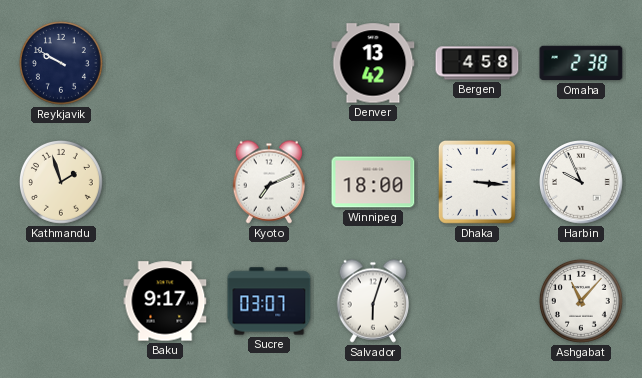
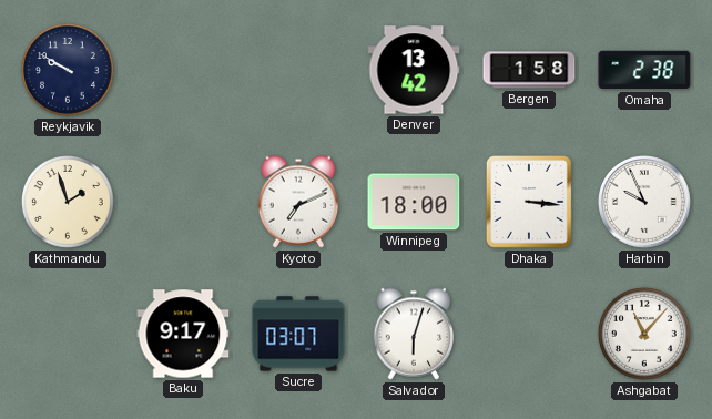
Bergen: 4:58 -> 1:58
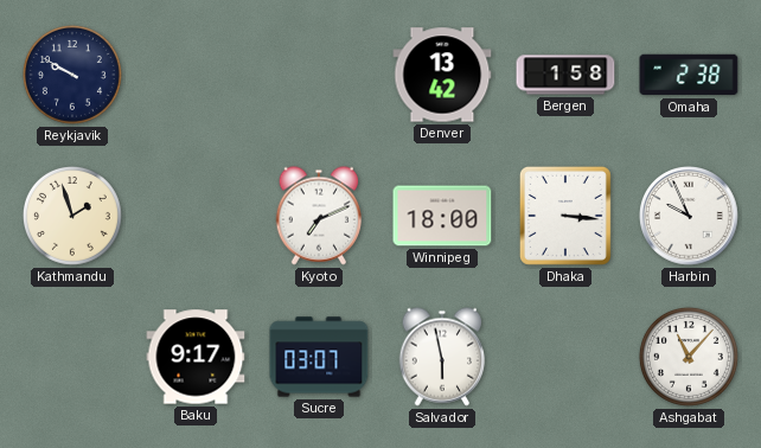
Salvador: 6:03 -> 5:58
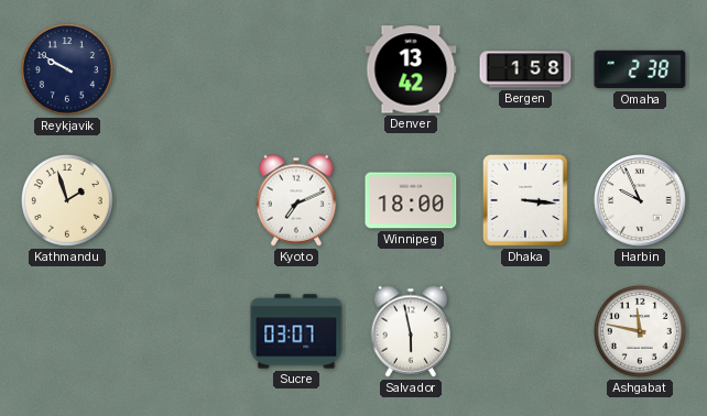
Baku: 9:17 -> none
Ashgabat: 11:07 -> 11:47
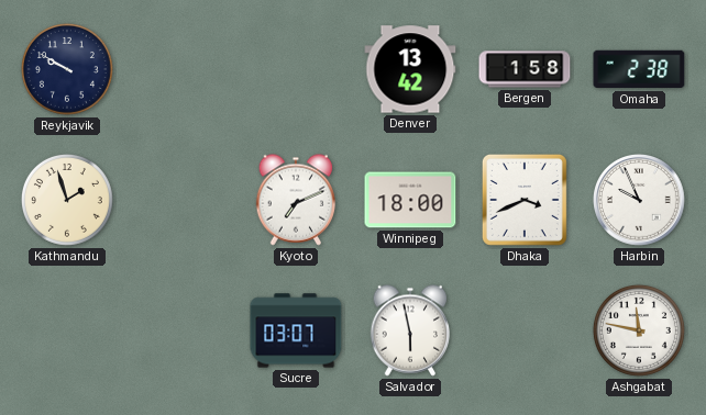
Dhaka: 3:16 -> 3:41
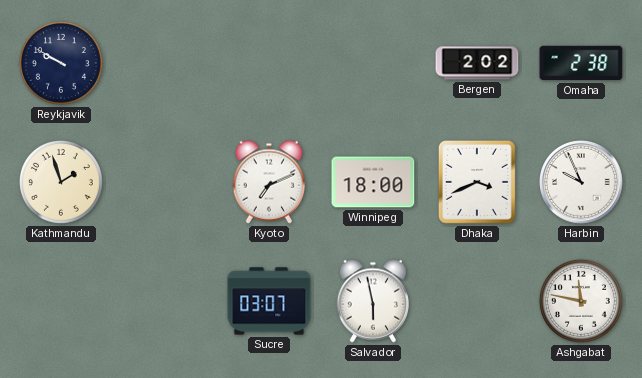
Denver: 13:42 -> none
Bergen: 1:58 -> 2:02
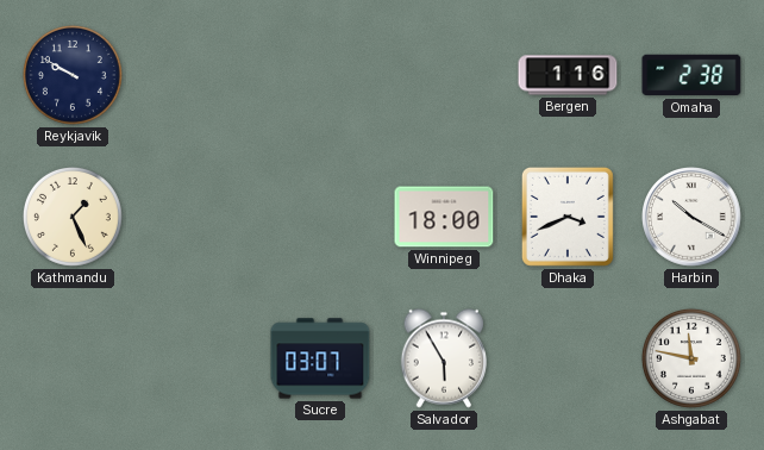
Bergen: 2:02 -> 1:16
Kathmandu: 1:57 -> 1:26
Kyoto: 7:11 -> none
Harbin: 9:56 -> 10:20
Salvador: 5:58 -> 5:55
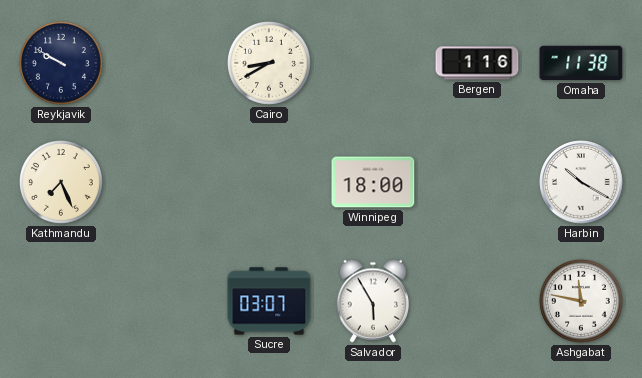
Cairo: none -> 8:40
Omaha: 2:38 -> 11:38
Kathmandu: 1:26 -> 7:26
Dhaka: 3:41 -> none
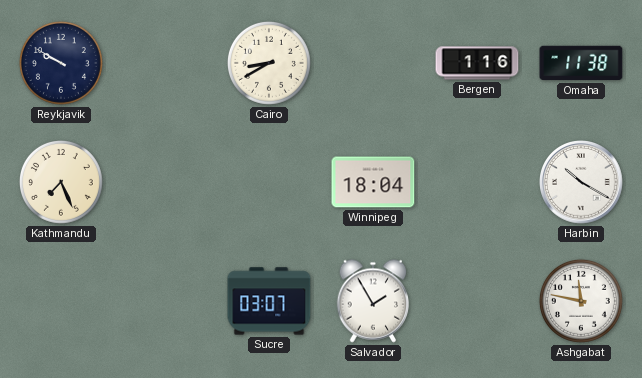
Winnipeg: 18:00 -> 18:04
Salvador: 5:55 -> 1:55
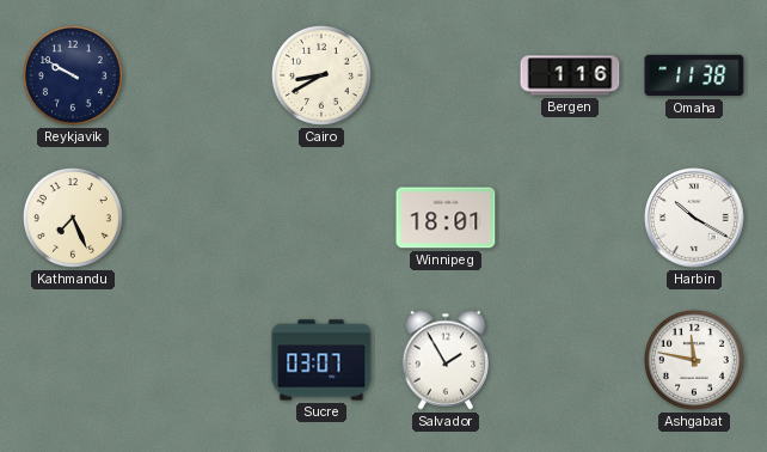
Winnipeg: 18:04 -> 18:01
